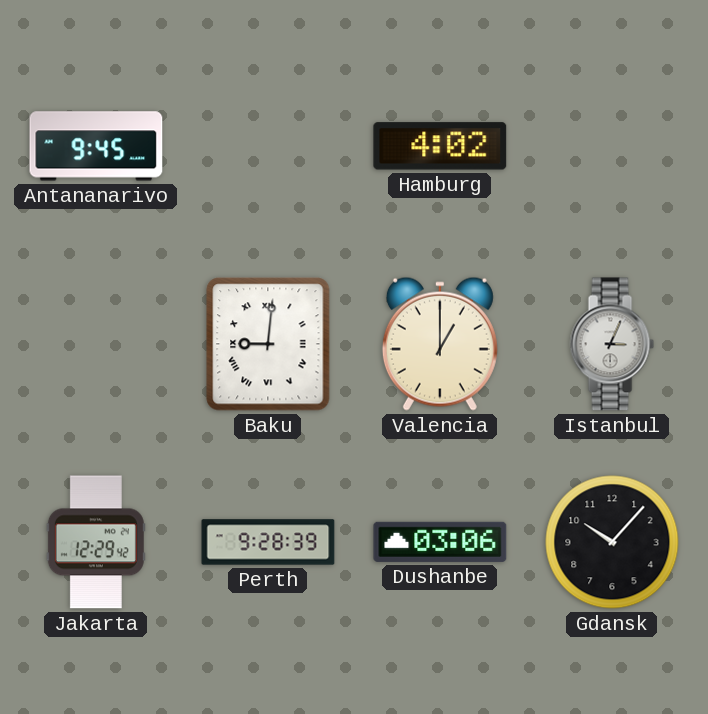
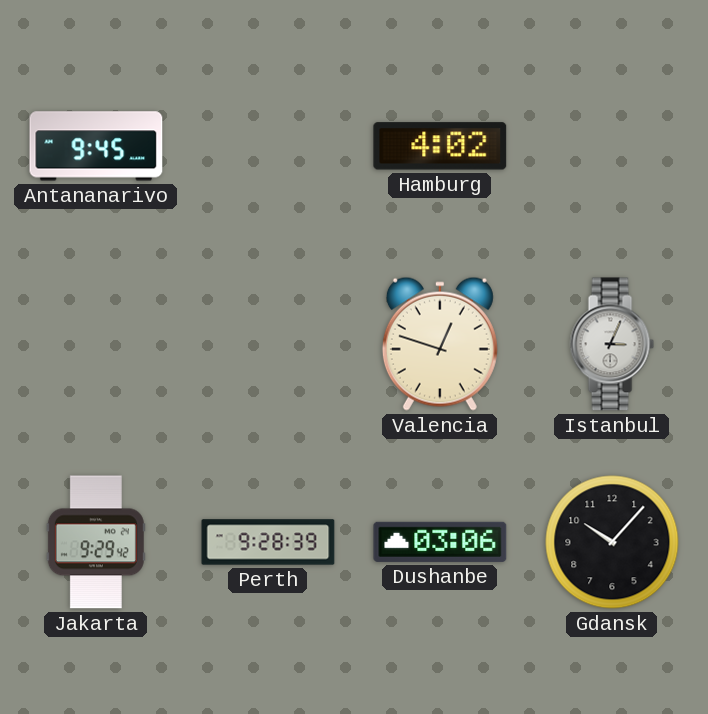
Baku: 9:01 -> none
Valencia: 1:00 -> 12:48
Jakarta: 12:29 -> 9:29
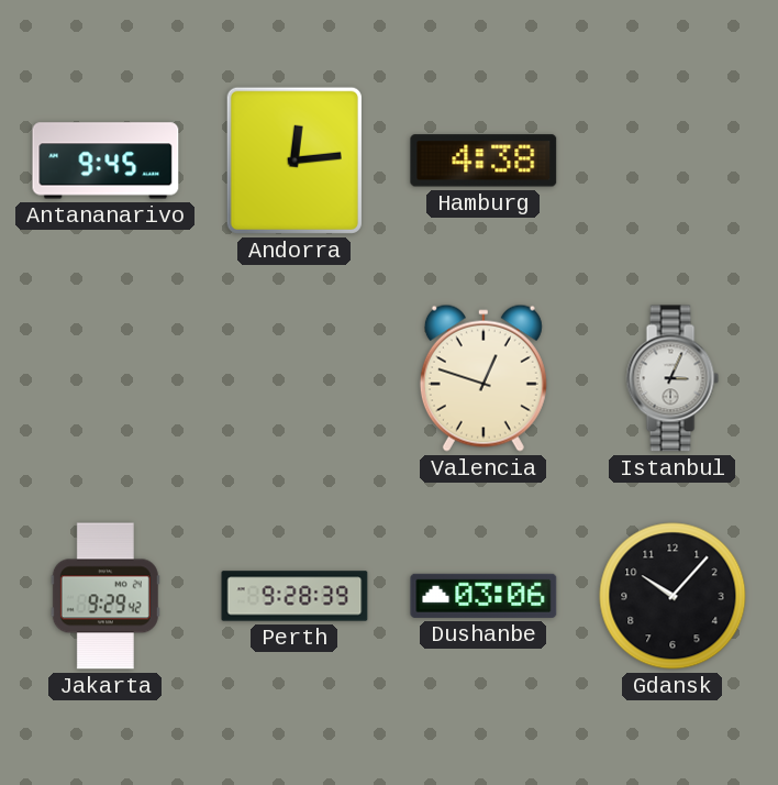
Andorra: none -> 12:14
Hamburg: 4:02 -> 4:38
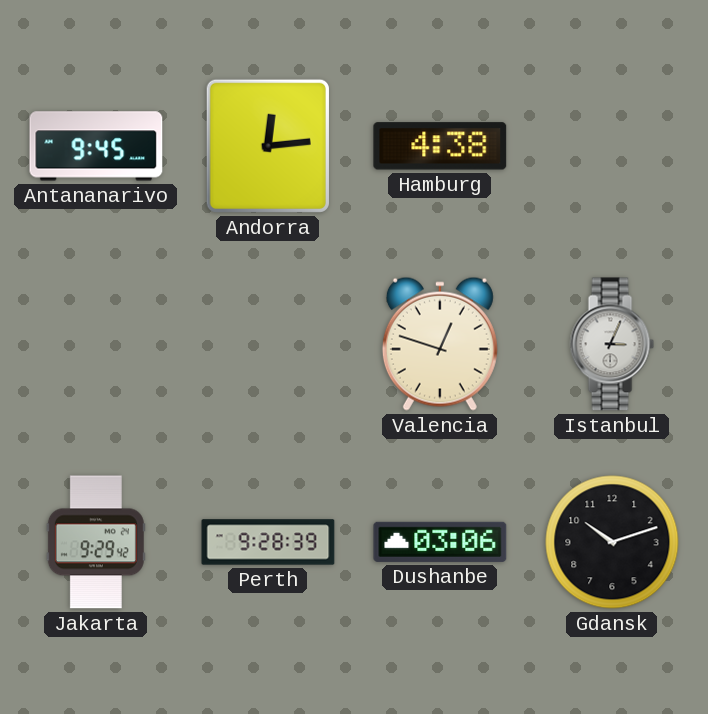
Gdansk: 10:07 -> 10:12
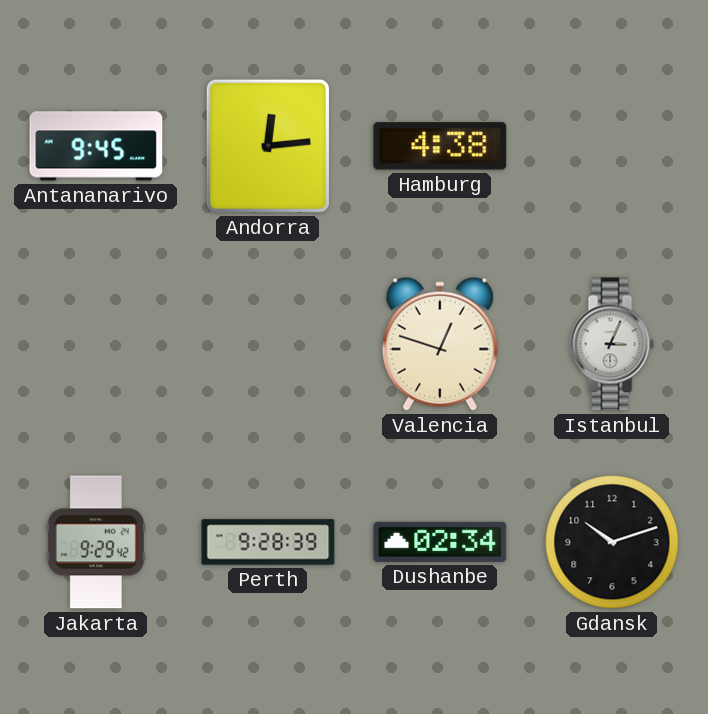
Dushanbe: 03:06 -> 02:34
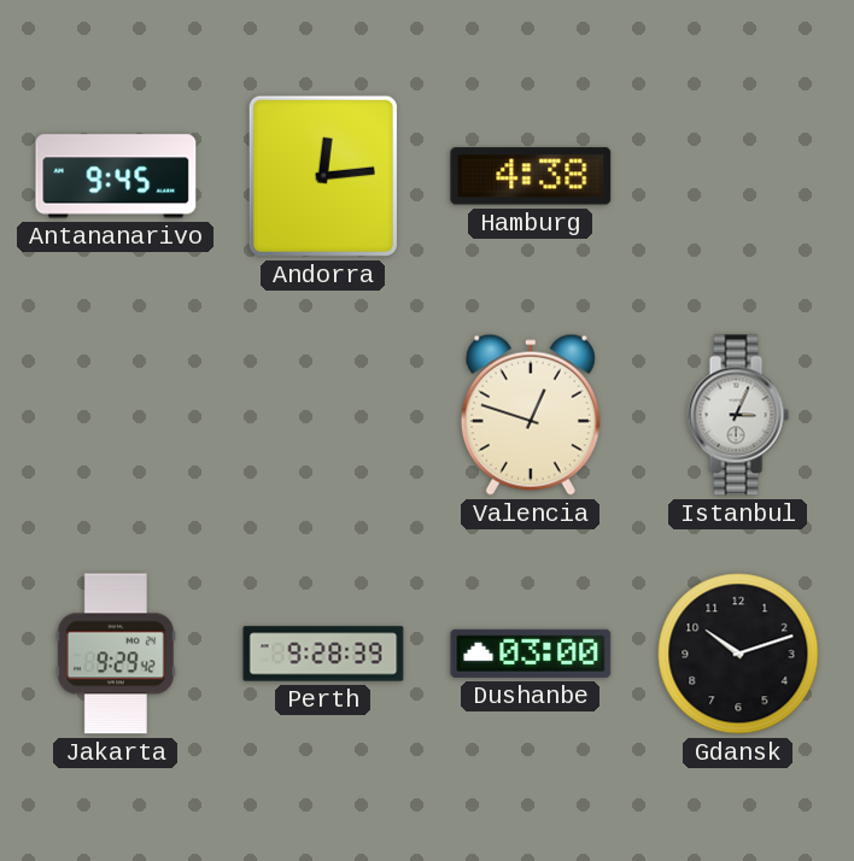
Dushanbe: 02:34 -> 03:00
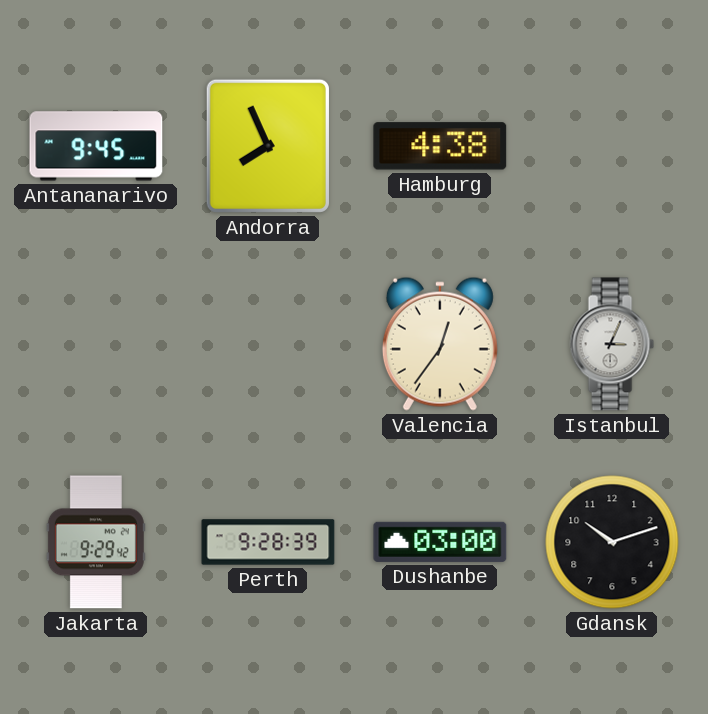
Andorra: 12:14 -> 7:56
Valencia: 12:48 -> 12:36
